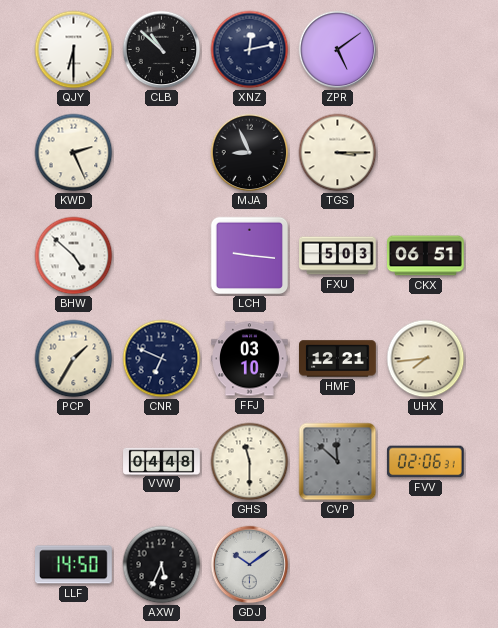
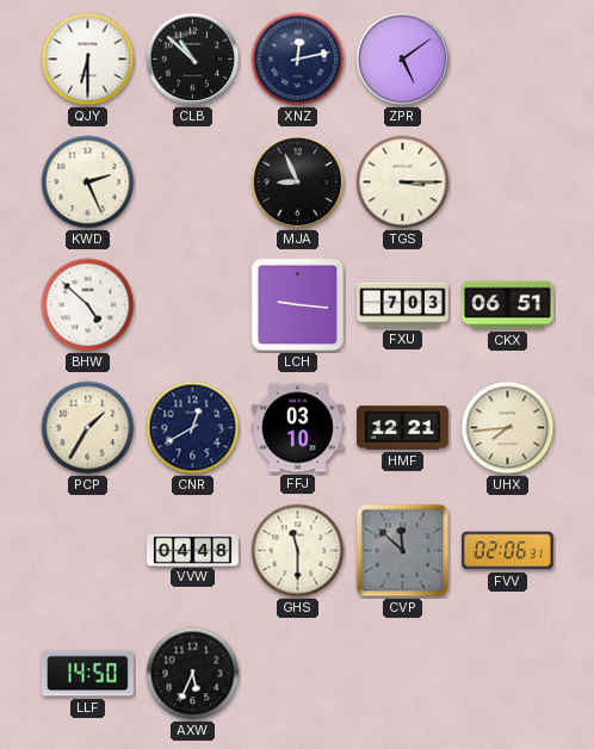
FXU: 5:03 -> 7:03
CNR: 6:49 -> 12:40
GDJ: 10:09 -> none
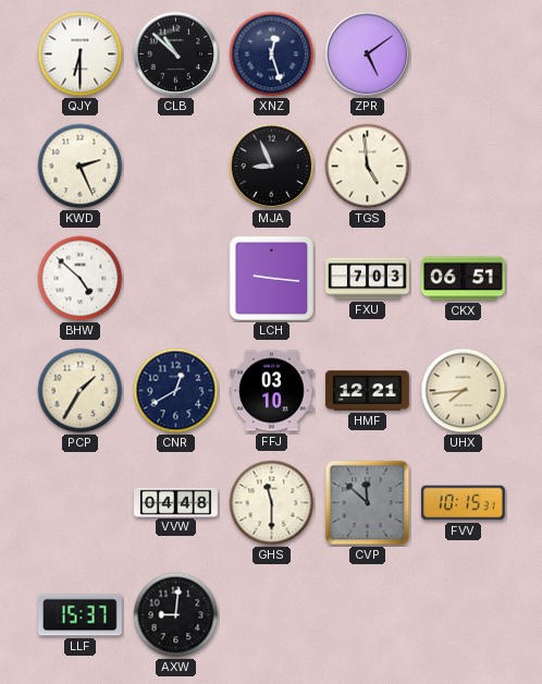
XNZ: 12:13 -> 12:27
TGS: 3:15 -> 4:59
FVV: 02:06 -> 10:15
LLF: 14:50 -> 15:37
AXW: 5:34 -> 9:01
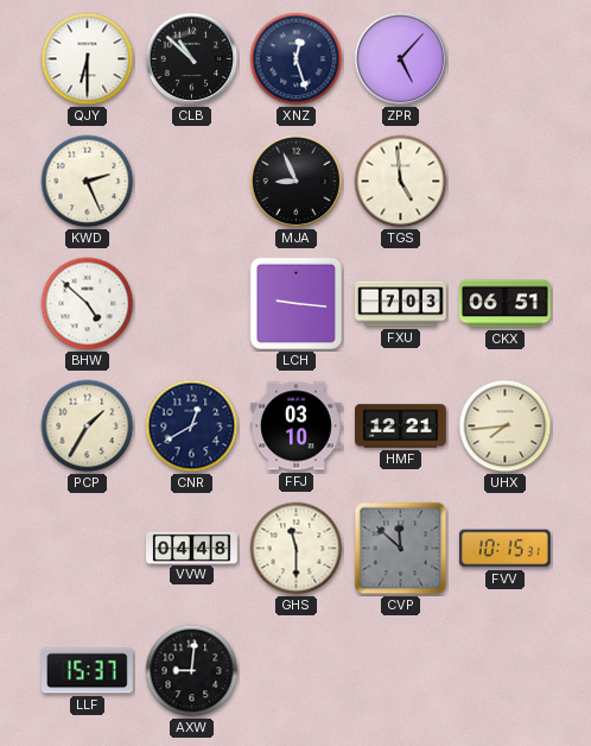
ZPR: 5:09 -> 5:07
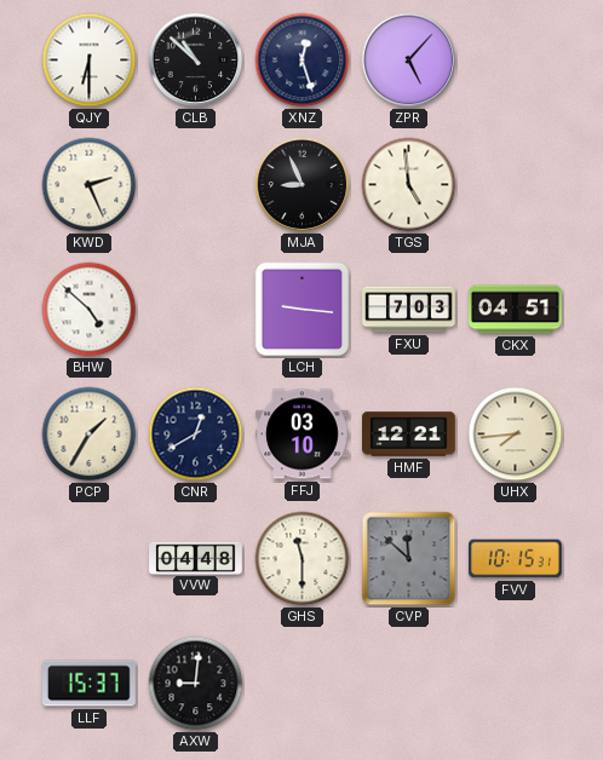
CKX: 06:51 -> 04:51
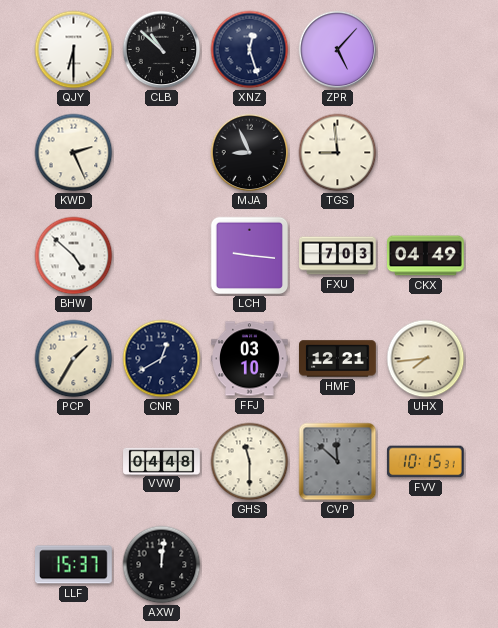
TGS: 4:59 -> 8:59
CKX: 04:51 -> 04:49
AXW: 9:01 -> 12:01
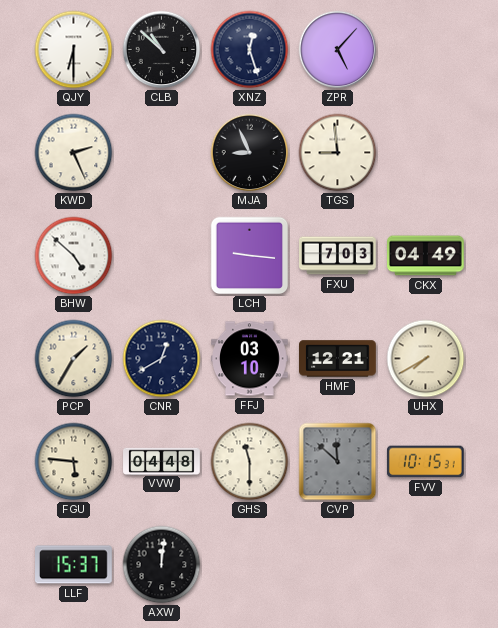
UHX: 7:44 -> 7:40
FGU: none -> 5:46
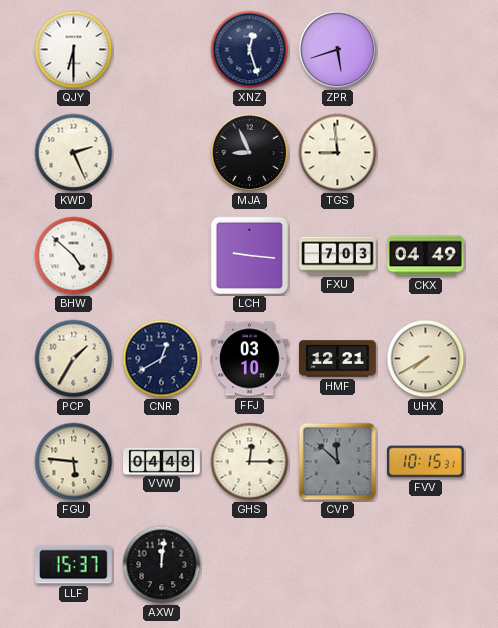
CLB: 10:52 -> none
ZPR: 5:07 -> 5:42
GHS: 11:30 -> 12:15
